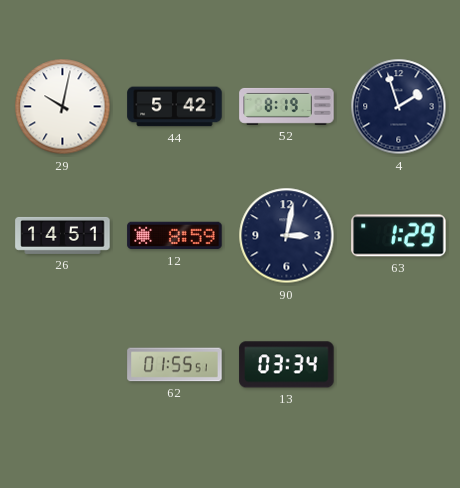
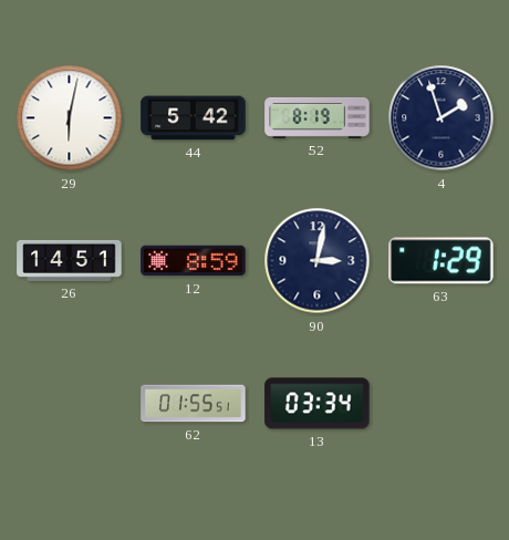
29: 10:02 -> 6:02
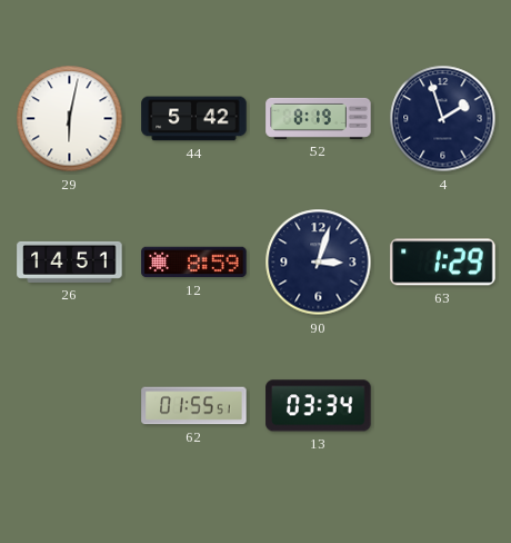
90: 3:02 -> 3:03
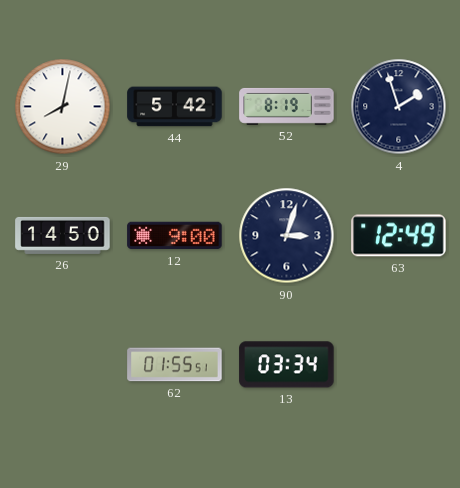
29: 6:02 -> 8:02
26: 14:51 -> 14:50
12: 8:59 -> 9:00
63: 1:29 -> 12:49
